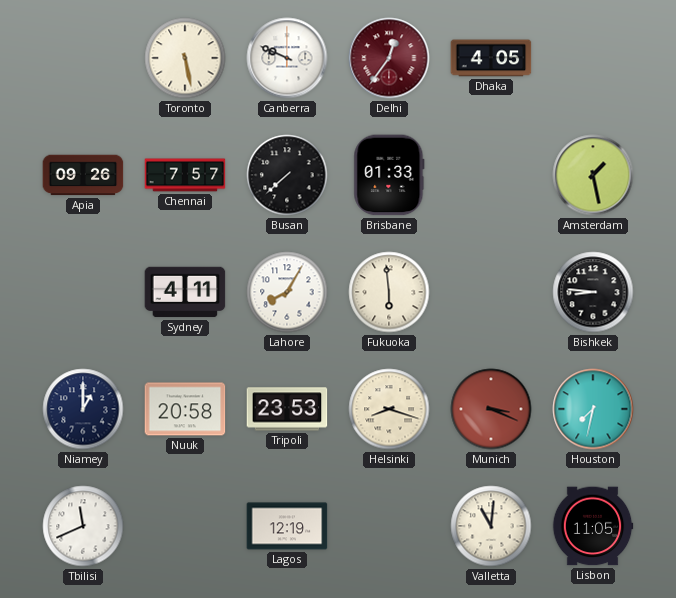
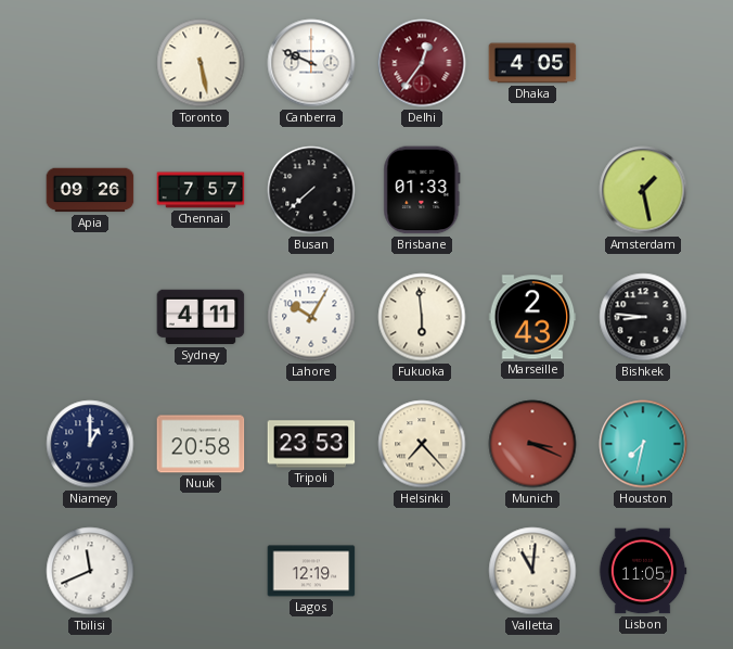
Lahore: 8:05 -> 10:05
Marseille: none -> 2:43
Helsinki: 8:18 -> 7:23
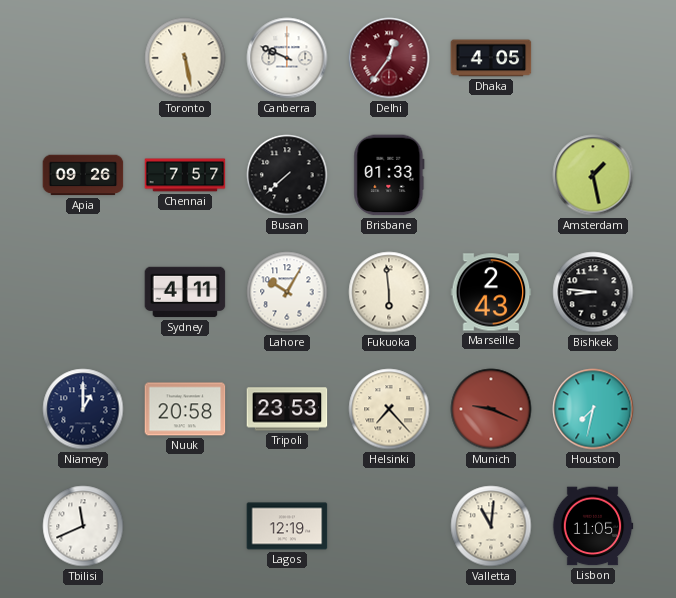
Munich: 3:19 -> 9:19
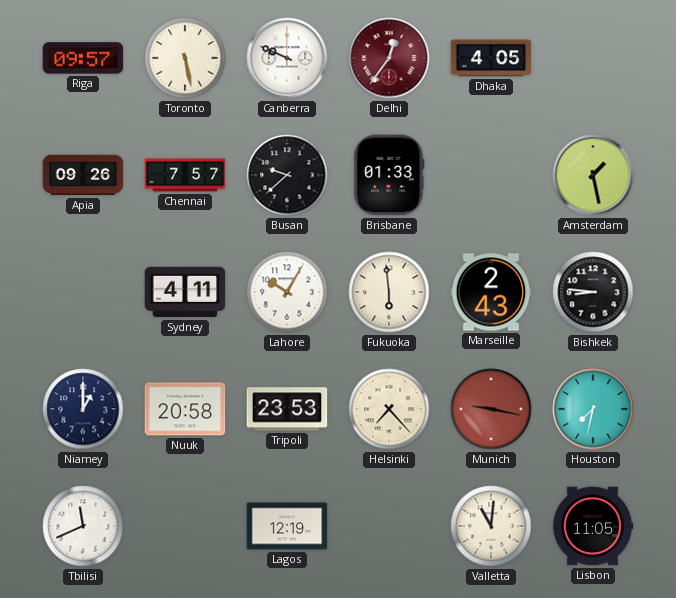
Riga: none -> 09:57
Busan: 7:38 -> 9:38
Munich: 9:19 -> 9:17
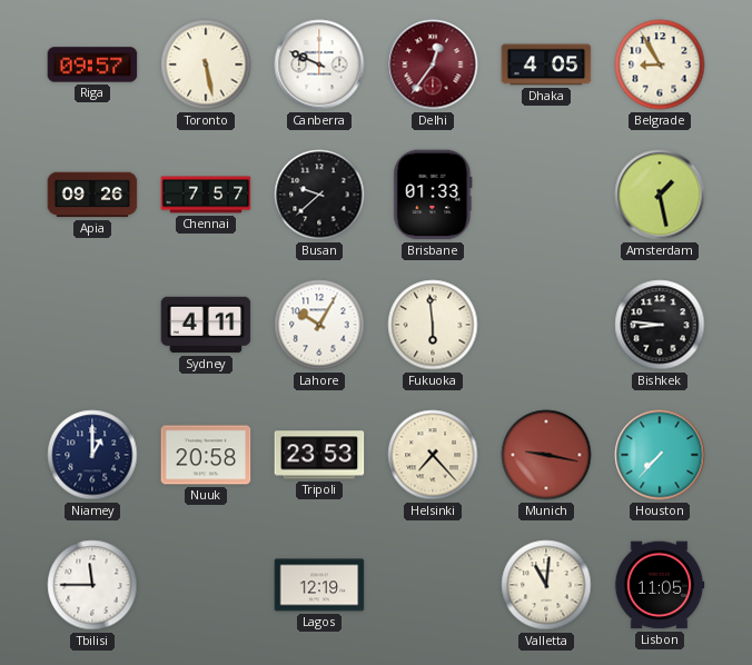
Belgrade: none -> 8:55
Marseille: 2:43 -> none
Houston: 7:32 -> 7:37
Tbilisi: 11:41 -> 11:45
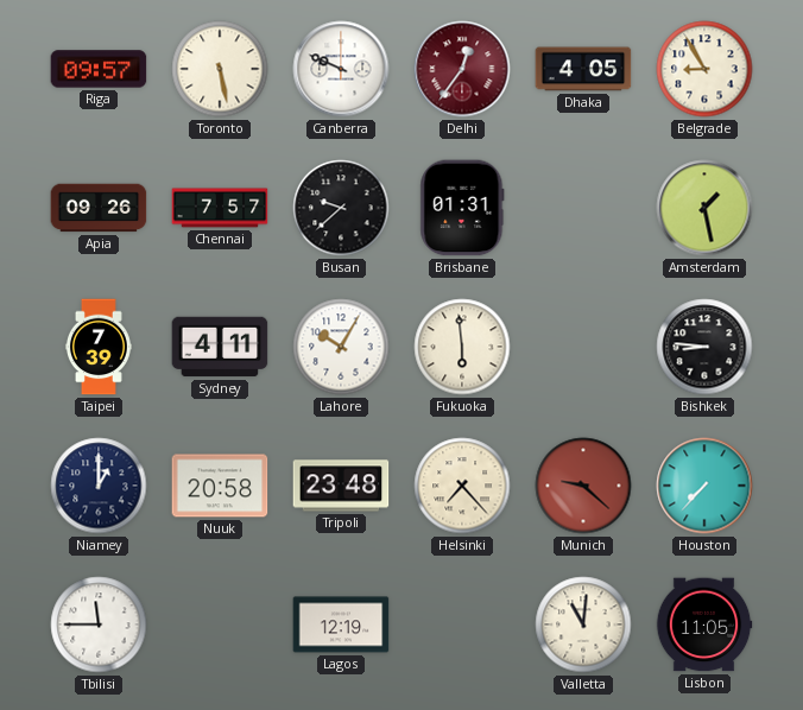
Brisbane: 01:33 -> 01:31
Taipei: none -> 7:39
Tripoli: 23:53 -> 23:48
Munich: 9:17 -> 9:22
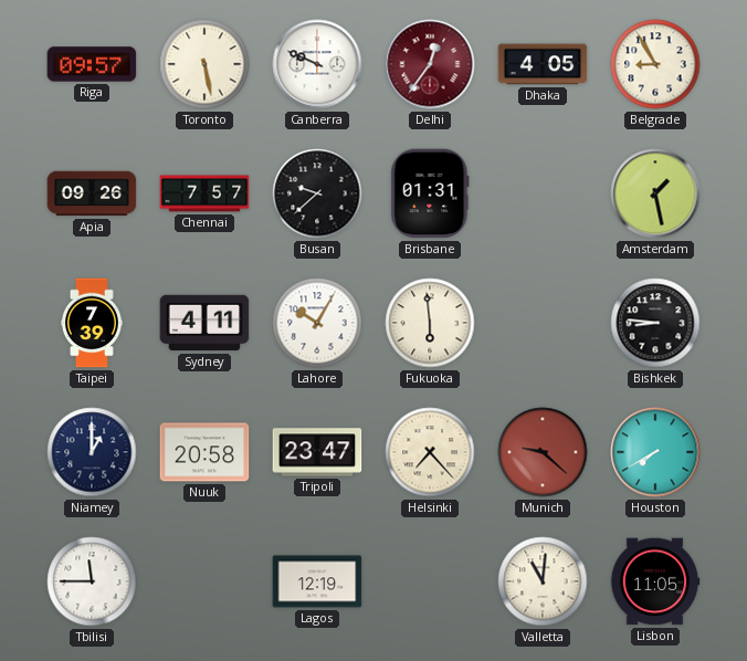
Tripoli: 23:48 -> 23:47
Houston: 7:37 -> 7:40
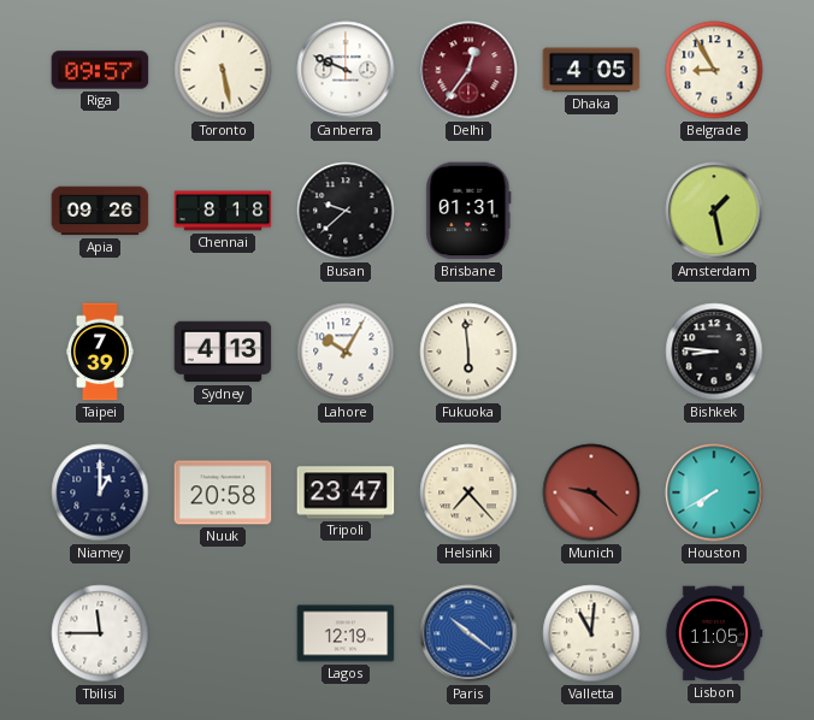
Chennai: 7:57 -> 8:18
Sydney: 4:11 -> 4:13
Paris: none -> 10:21
